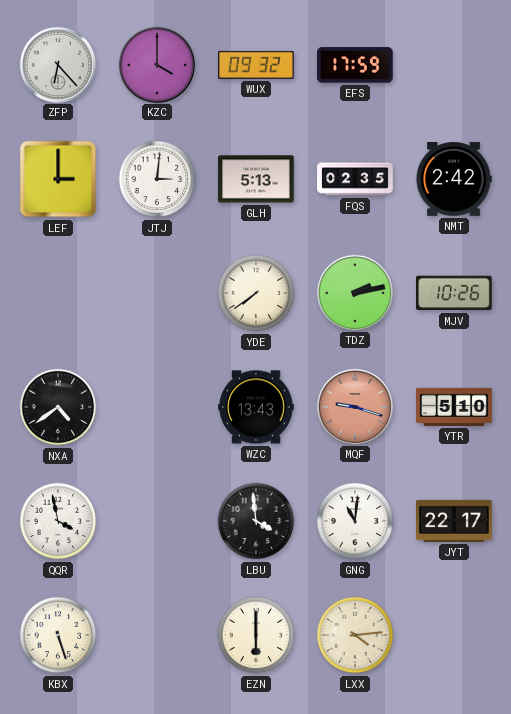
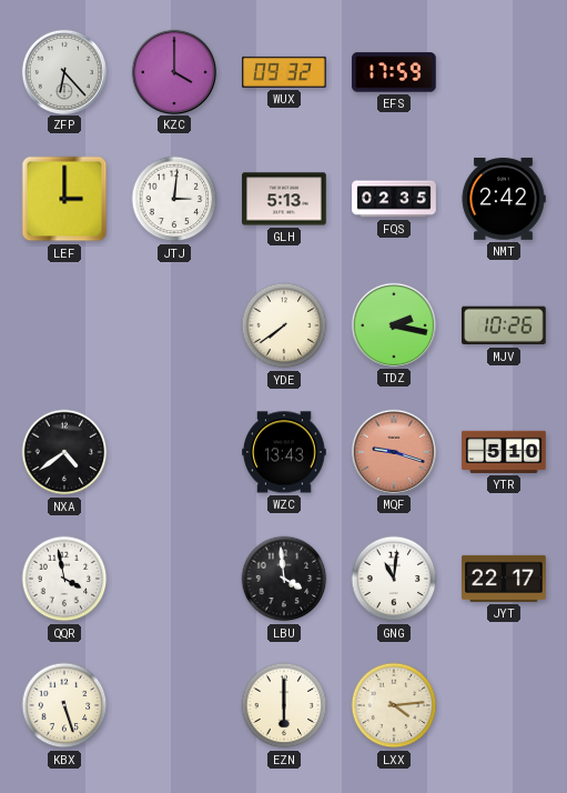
TDZ: 2:13 -> 2:17
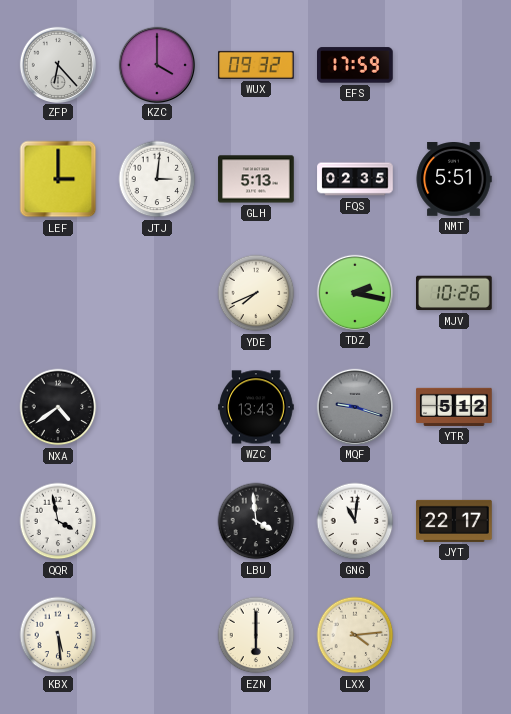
NMT: 2:42 -> 5:51
YDE: 7:39 -> 7:41
MQF dial: salmon -> grey
YTR: 5:10 -> 5:12
KBX: 5:27 -> 5:29
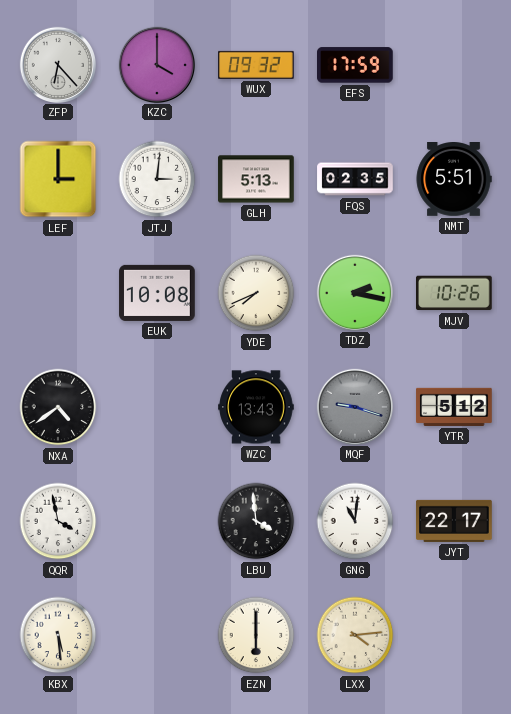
EUK: none -> 10:08
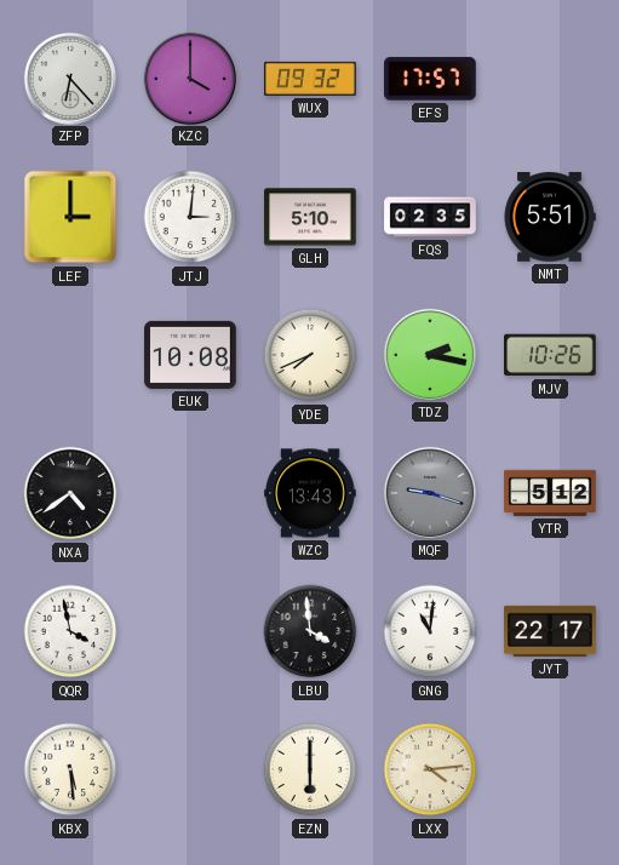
EFS: 17:59 -> 17:57
GLH: 5:13 -> 5:10
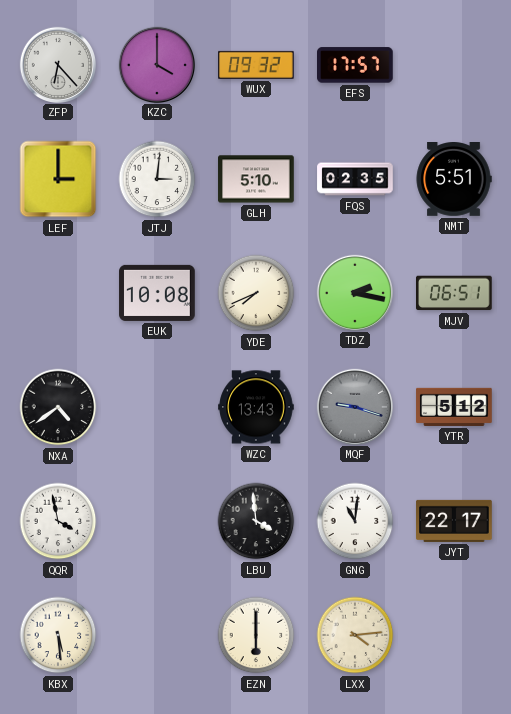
MJV: 10:26 -> 06:51
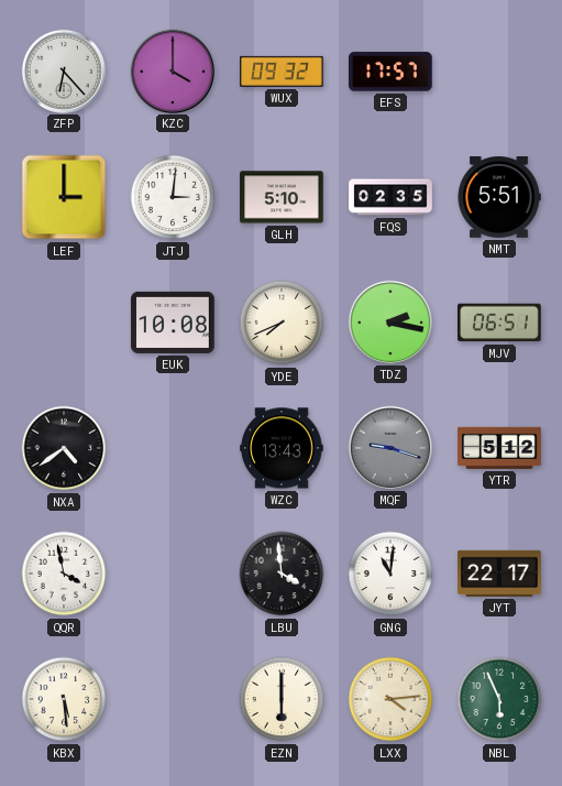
NBL: none -> 5:56
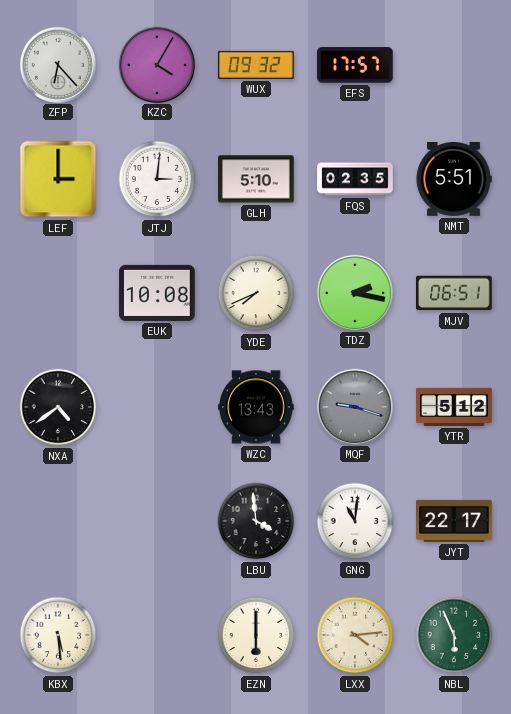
KZC: 4:00 -> 4:05
QQR: 3:58 -> none
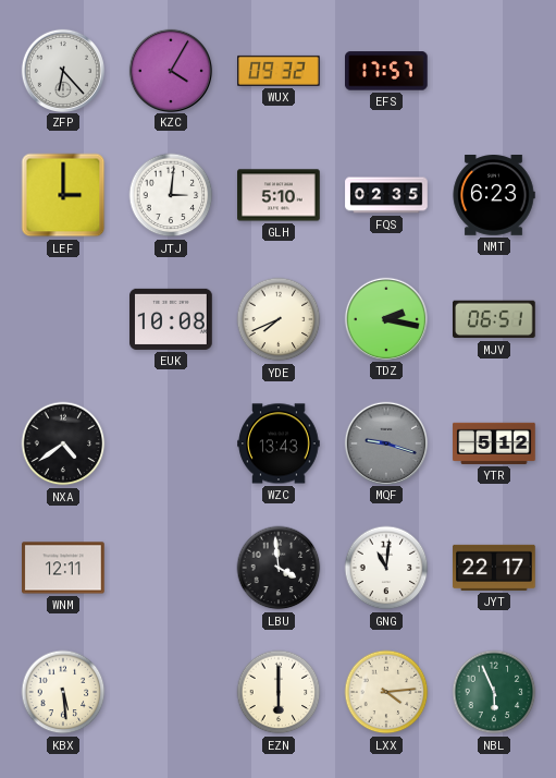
NMT: 5:51 -> 6:23
WNM: none -> 12:11
